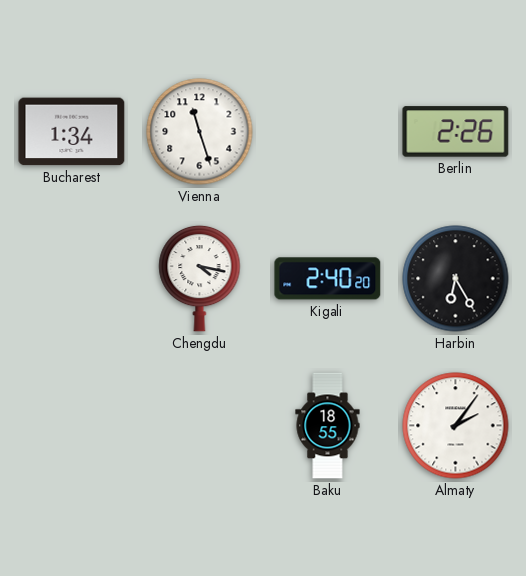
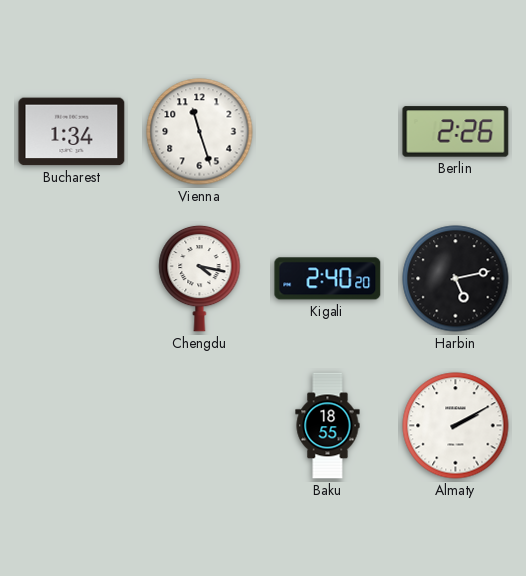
Harbin: 6:25 -> 5:13
Almaty: 2:06 -> 2:10
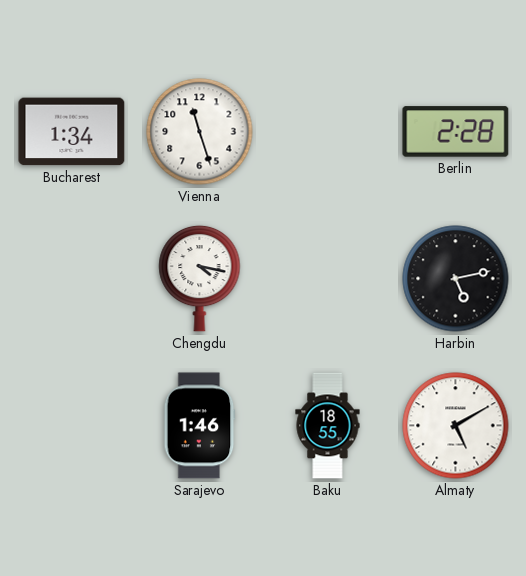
Berlin: 2:26 -> 2:28
Kigali: 2:40 -> none
Sarajevo: none -> 1:46
Almaty: 2:10 -> 5:10
